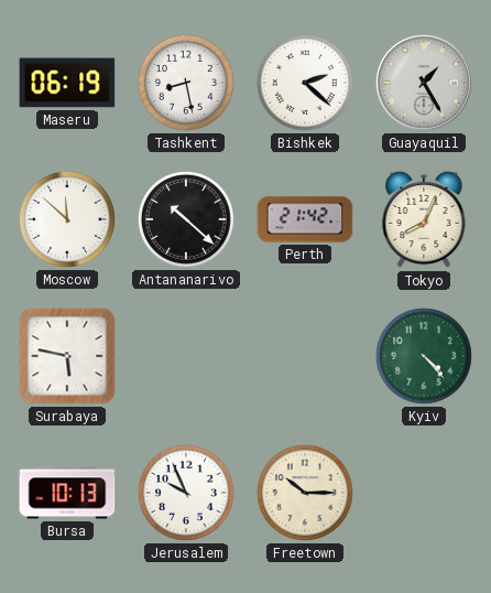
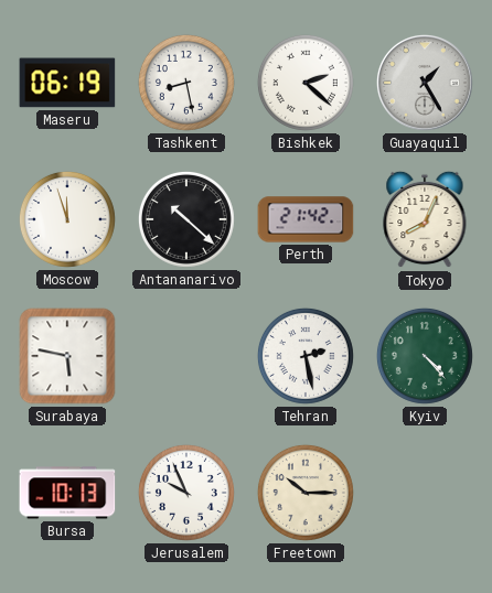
Moscow: 11:52 -> 11:57
Tehran: none -> 2:28
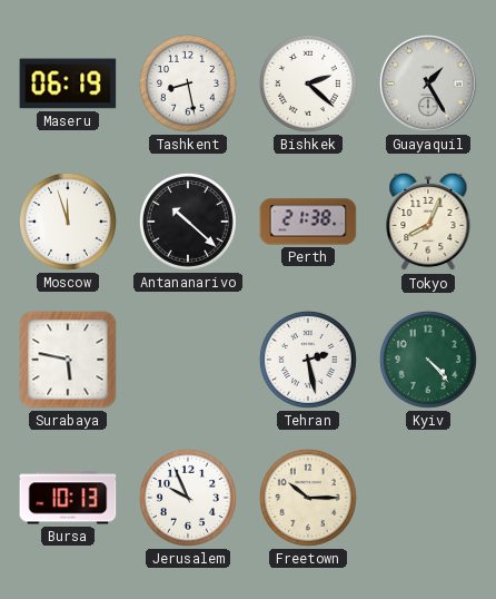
Perth: 21:42 -> 21:38
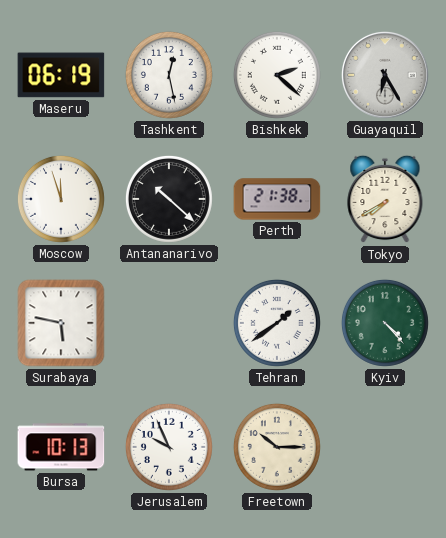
Tashkent: 8:28 -> 12:28
Guayaquil: 1:25 -> 6:25
Tokyo: 8:04 -> 7:40
Tehran: 2:28 -> 1:39
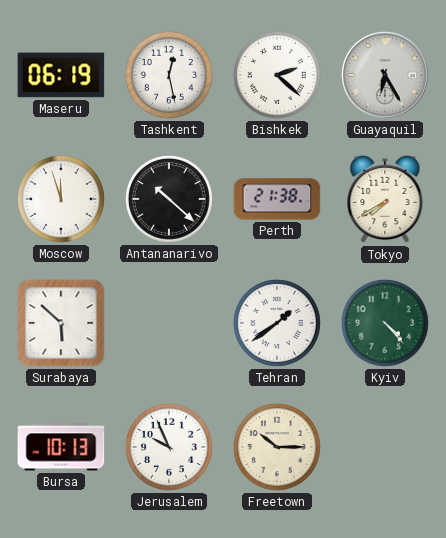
Surabaya: 5:47 -> 5:52
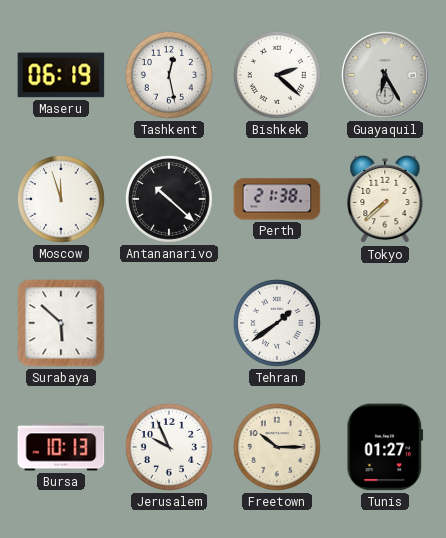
Tokyo: 7:40 -> 7:38
Kyiv: 4:23 -> none
Tunis: none -> 01:27
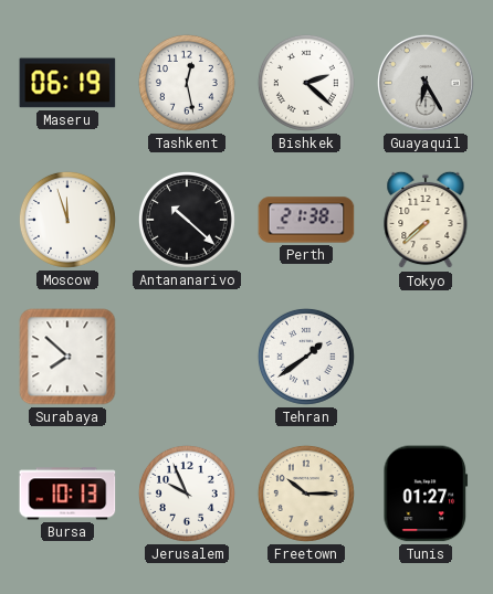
Surabaya: 5:52 -> 7:52
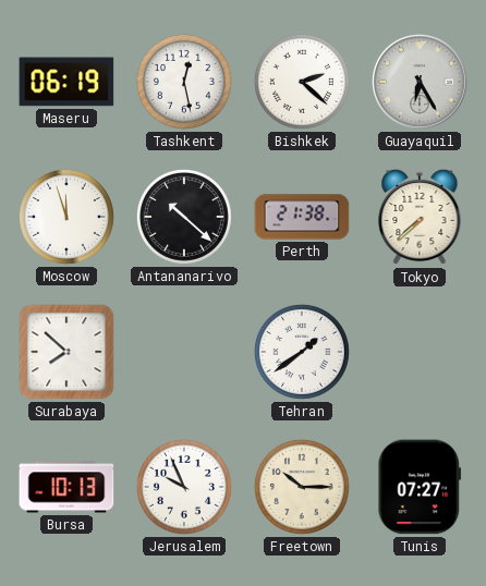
Tunis: 01:27 -> 07:27
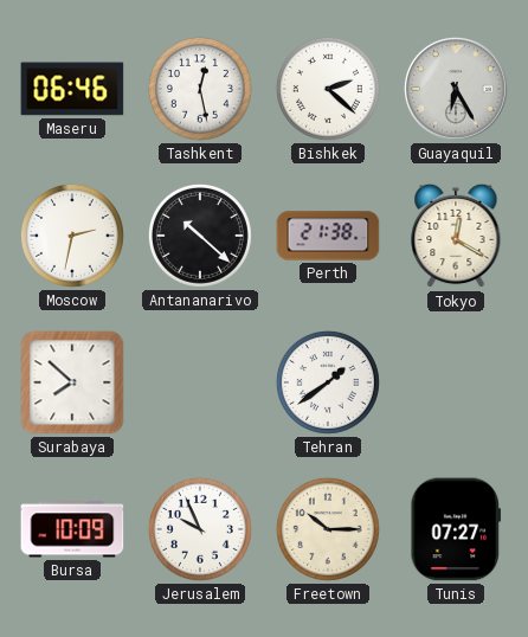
Maseru: 06:19 -> 06:46
Moscow: 11:57 -> 2:32
Tokyo: 7:38 -> 12:20
Bursa: 10:13 -> 10:09
